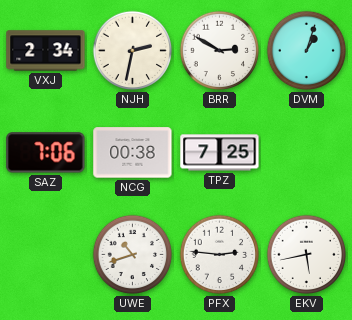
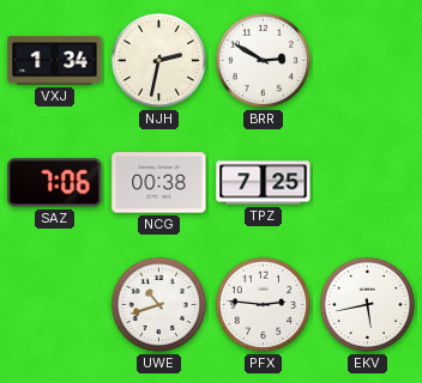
VXJ: 2:34 -> 1:34
DVM: 1:03 -> none
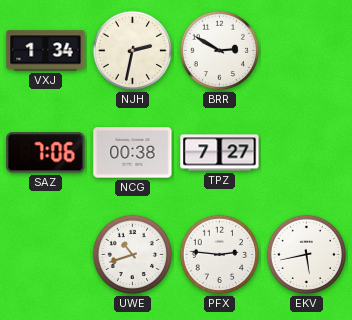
TPZ: 7:25 -> 7:27
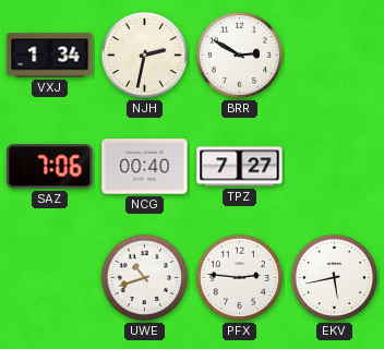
NCG: 00:38 -> 00:40
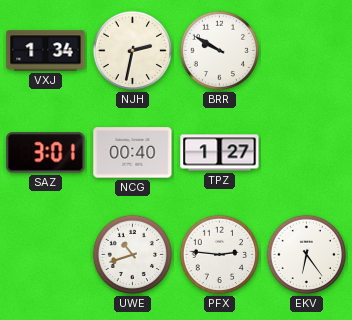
BRR: 2:50 -> 9:50
SAZ: 7:06 -> 3:01
TPZ: 7:27 -> 1:27
EKV: 5:43 -> 6:24
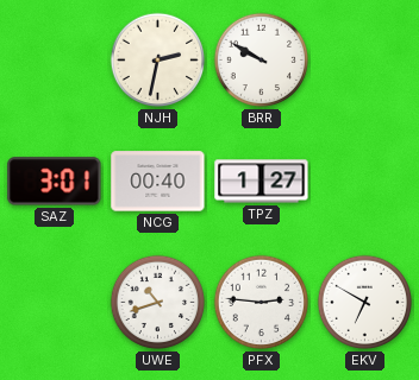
VXJ: 1:34 -> none
EKV: 6:24 -> 6:50
